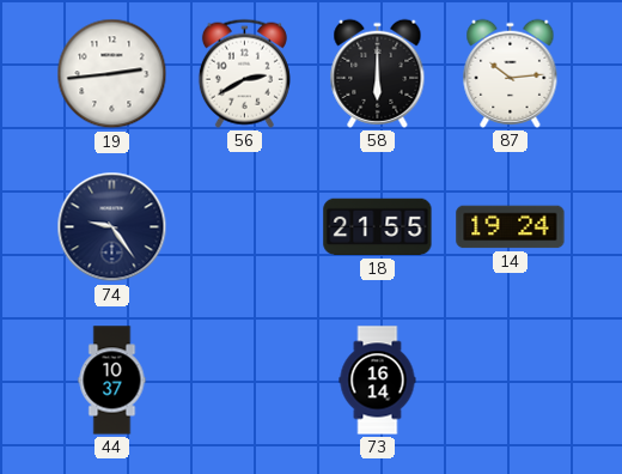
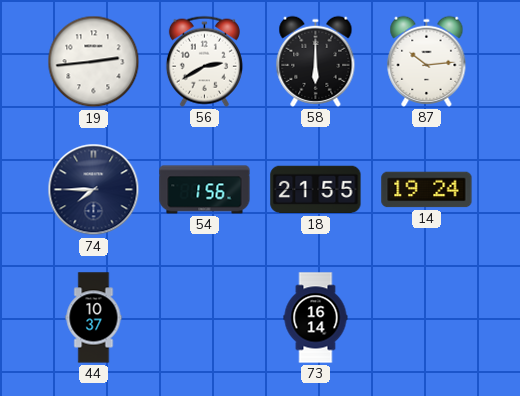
74: 9:24 -> 7:45
54: none -> 1:56
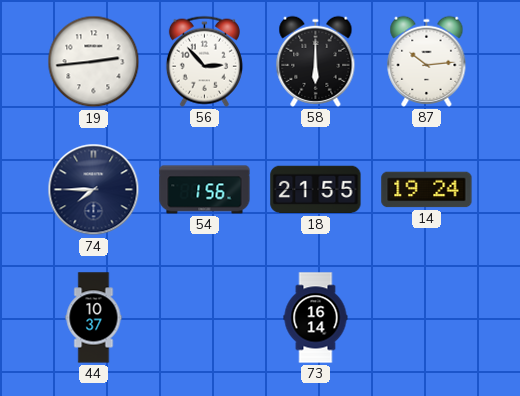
56: 2:40 -> 2:53
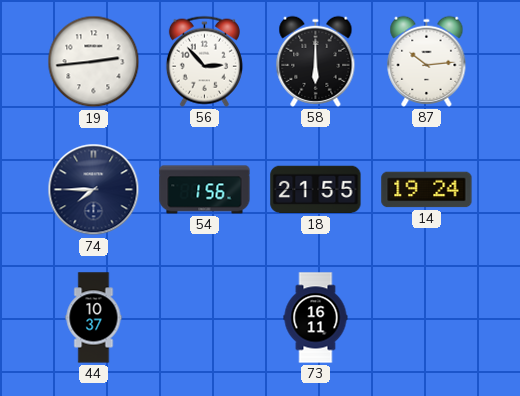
73: 16:14 -> 16:11
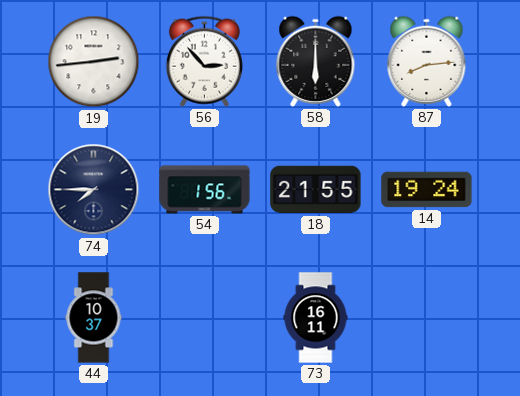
87: 10:14 -> 8:14
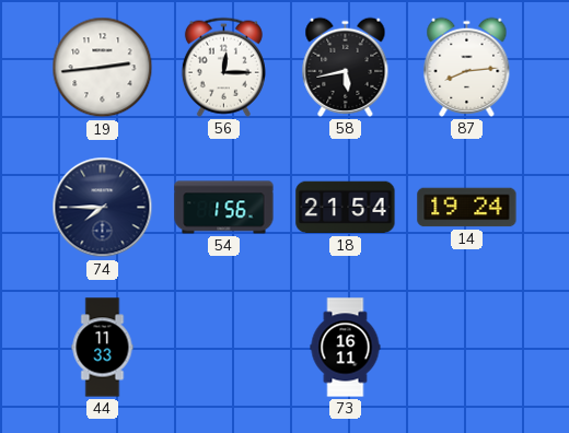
56: 2:53 -> 12:15
58: 6:00 -> 5:43
18: 21:55 -> 21:54
44: 10:37 -> 11:33
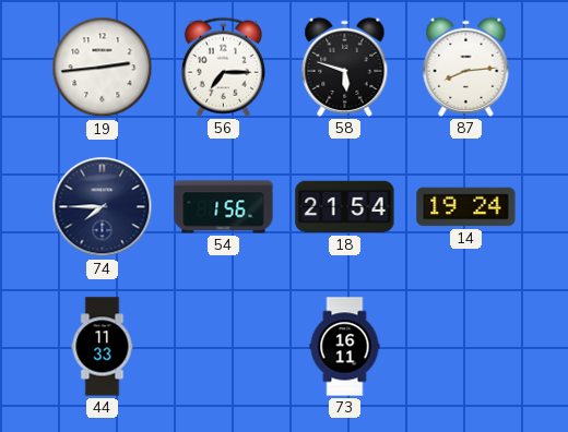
56: 12:15 -> 7:15
58: 5:43 -> 5:48
